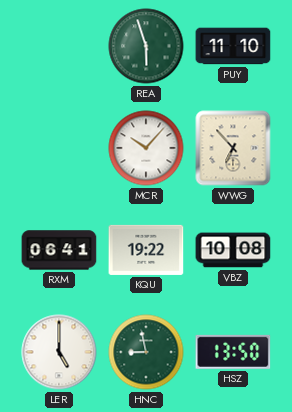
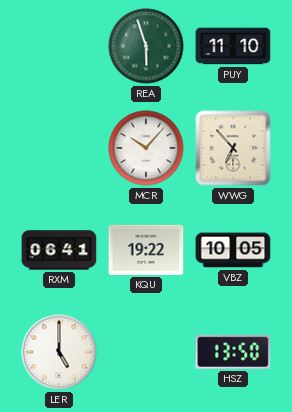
VBZ: 10:08 -> 10:05
HNC: 8:58 -> none
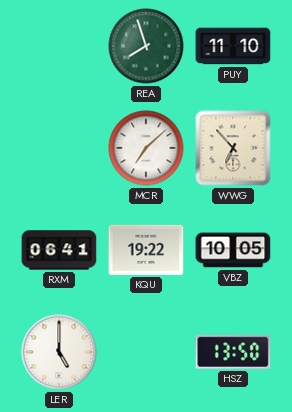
REA: 5:57 -> 7:57
MCR: 10:07 -> 7:08
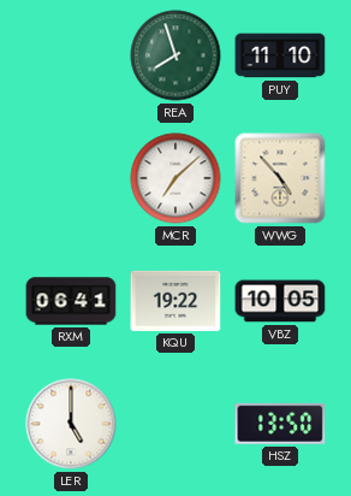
WWG: 6:53 -> 4:53
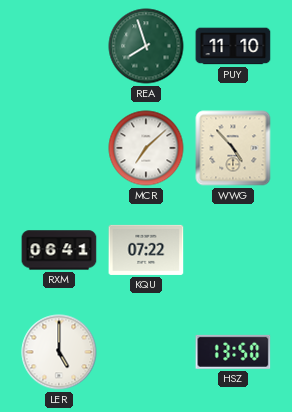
KQU: 19:22 -> 07:22
VBZ: 10:05 -> none
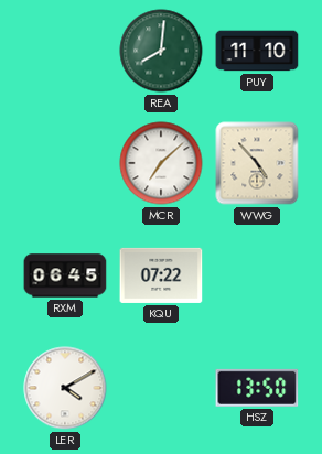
REA: 7:57 -> 8:01
RXM: 06:41 -> 06:45
LER: 5:00 -> 4:10
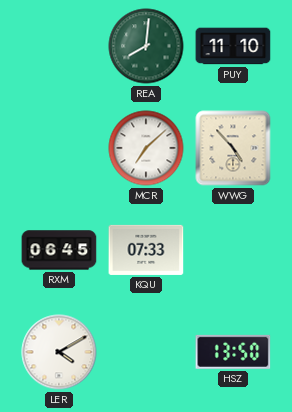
KQU: 07:22 -> 07:33
